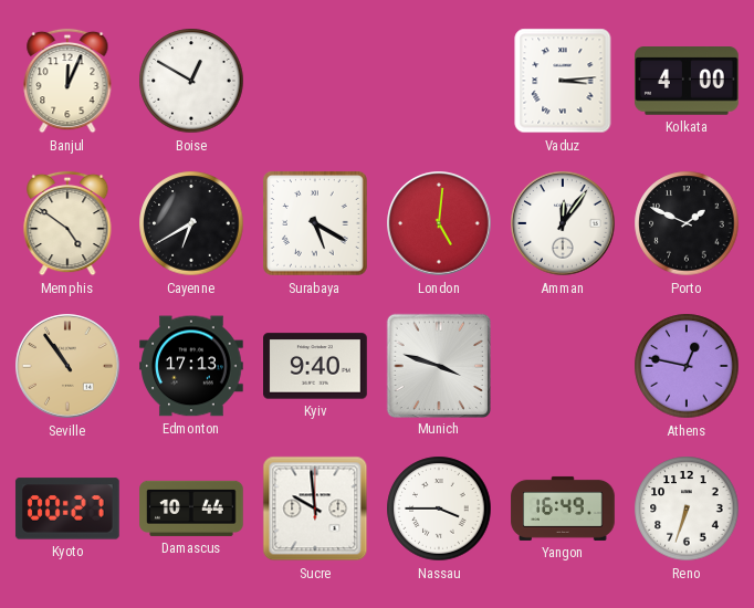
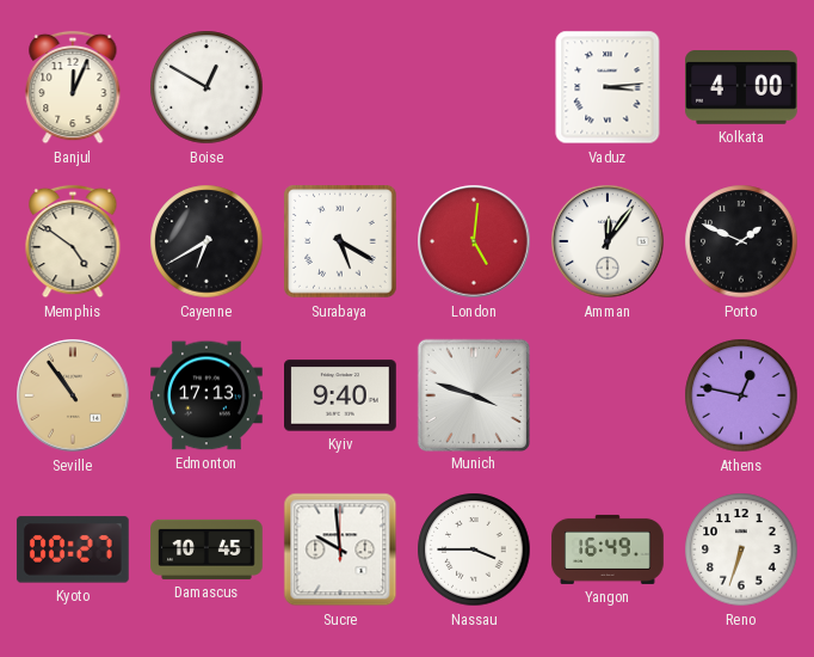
Damascus: 10:44 -> 10:45
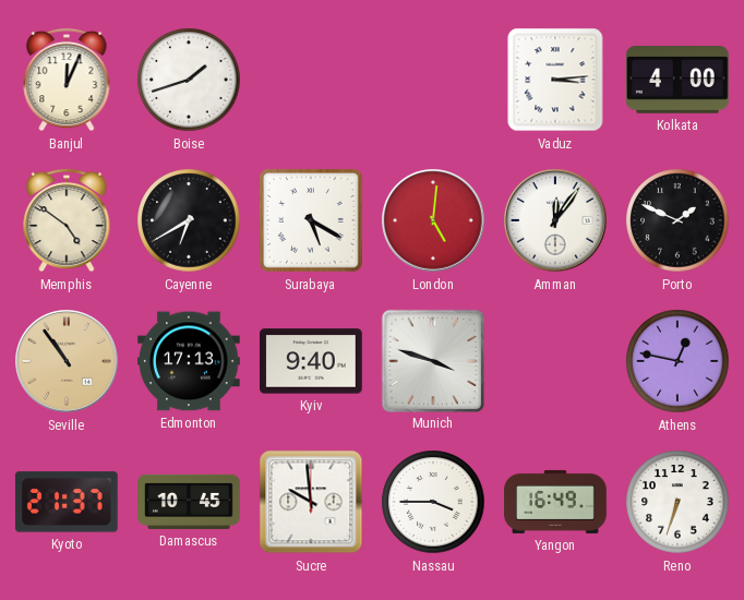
Boise: 12:50 -> 1:42
Kyoto: 00:27 -> 21:37
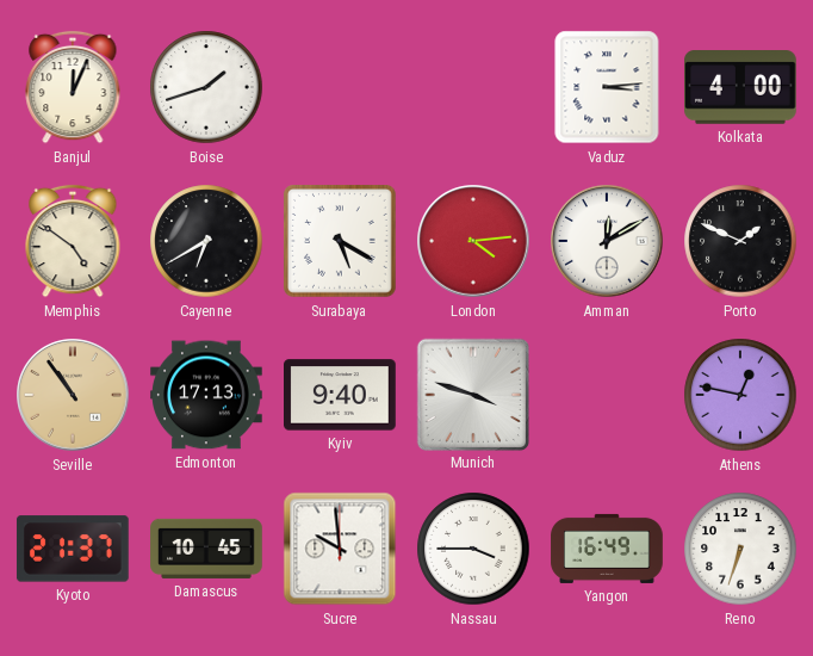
London: 5:01 -> 4:14
Amman: 12:06 -> 12:10
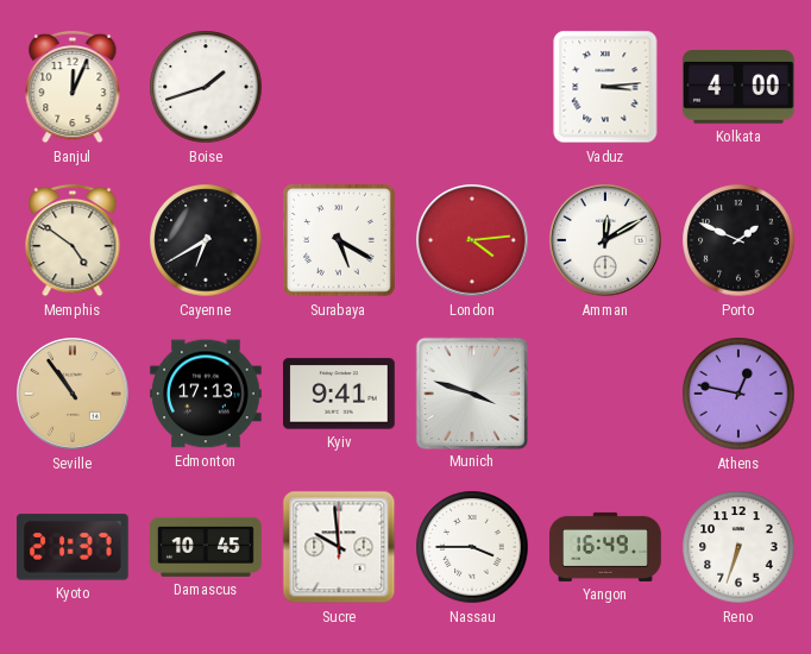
Kyiv: 9:40 -> 9:41
